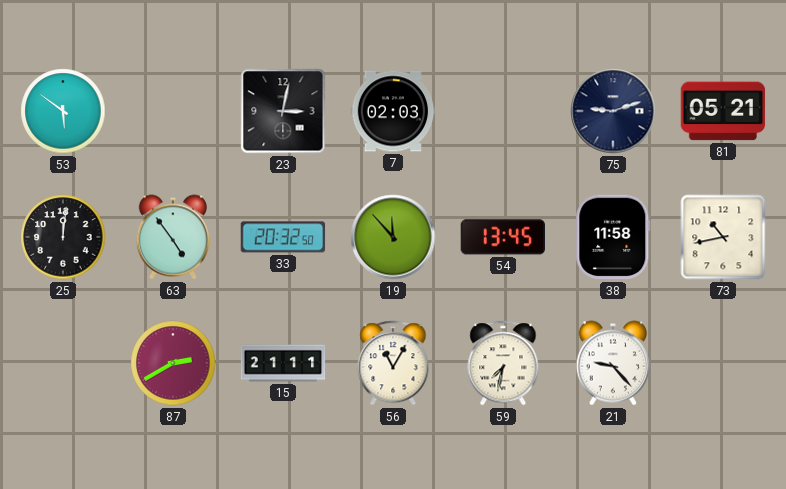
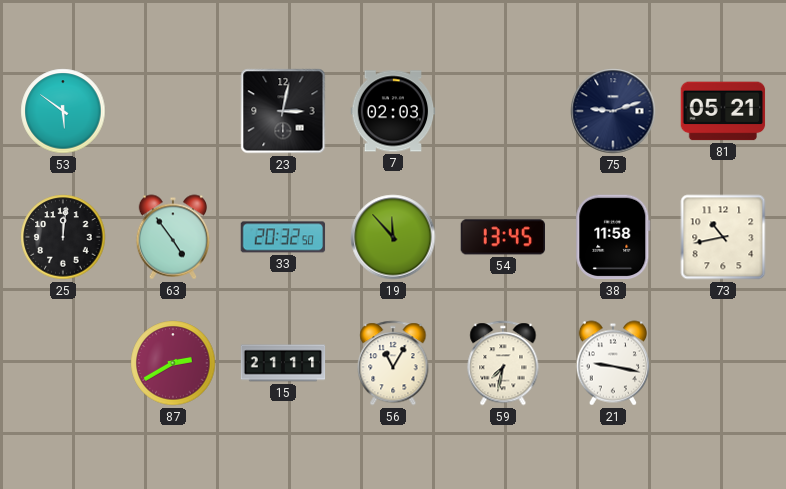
21: 9:23 -> 9:17
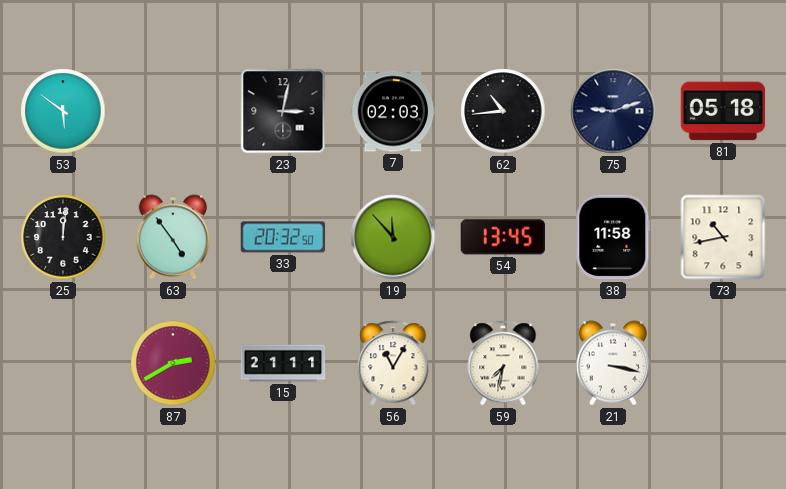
62: none -> 10:44
81: 05:21 -> 05:18
21: 9:17 -> 3:17
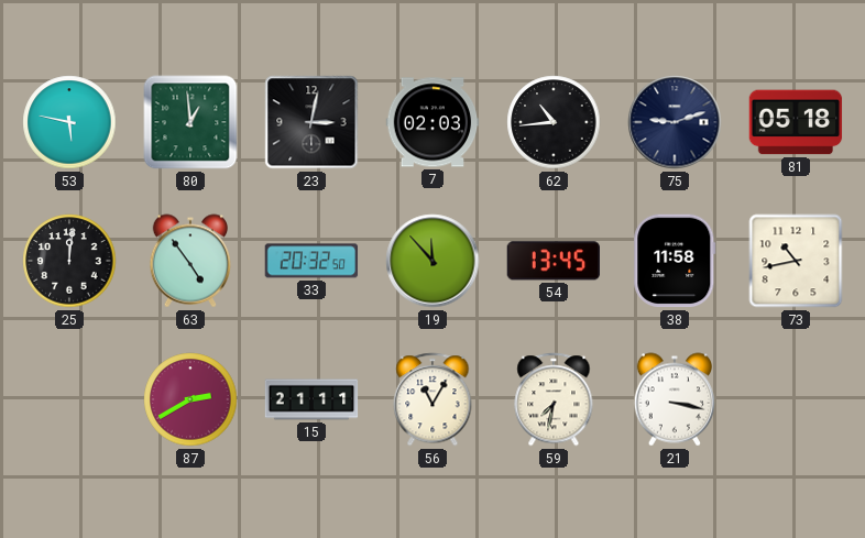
53: 5:51 -> 5:47
80: none -> 12:59
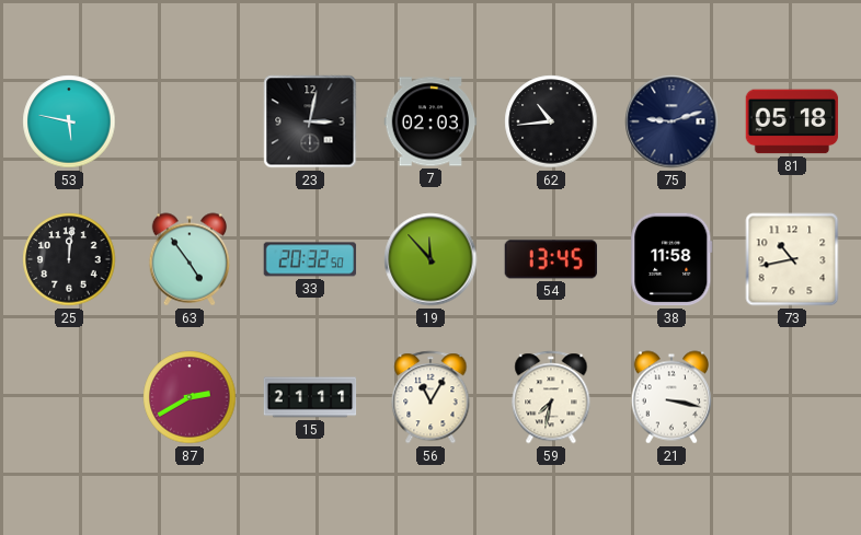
80: 12:59 -> none
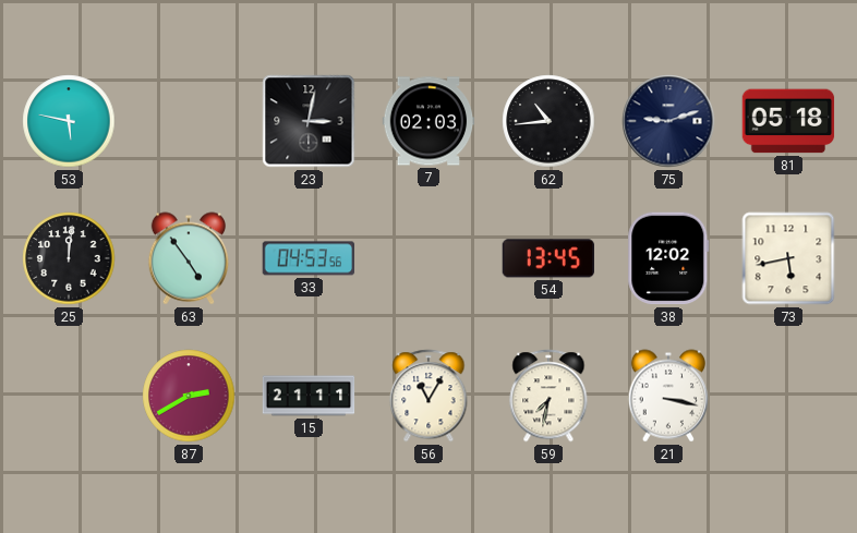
33: 20:32 -> 04:53
19: 11:53 -> none
38: 11:58 -> 12:02
73: 10:43 -> 5:43
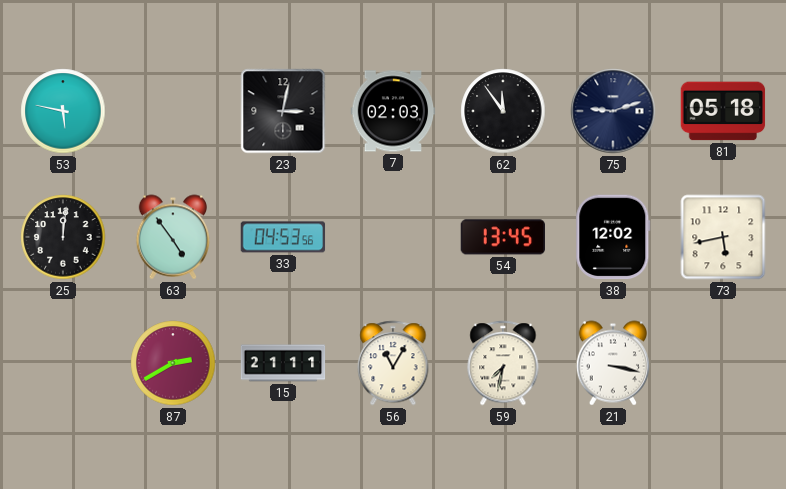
62: 10:44 -> 11:54
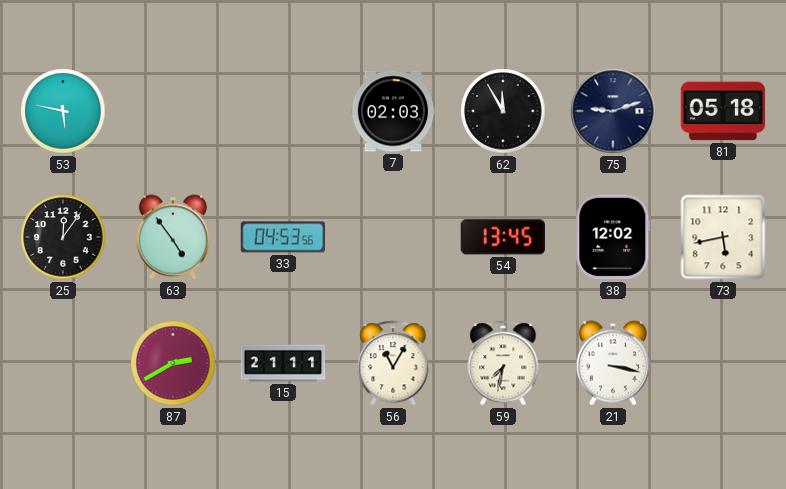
23: 3:02 -> none
62: 11:54 -> 11:55
25: 12:01 -> 12:06
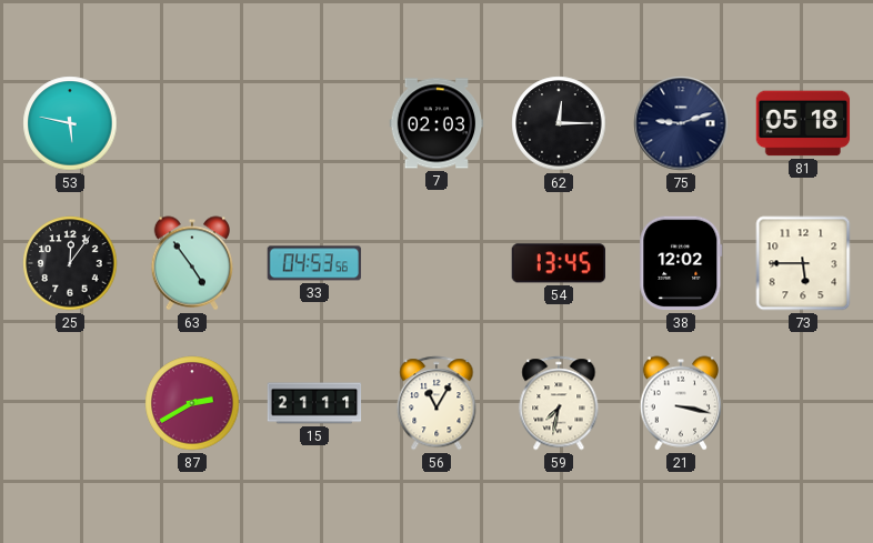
62: 11:55 -> 12:15
73: 5:43 -> 5:45
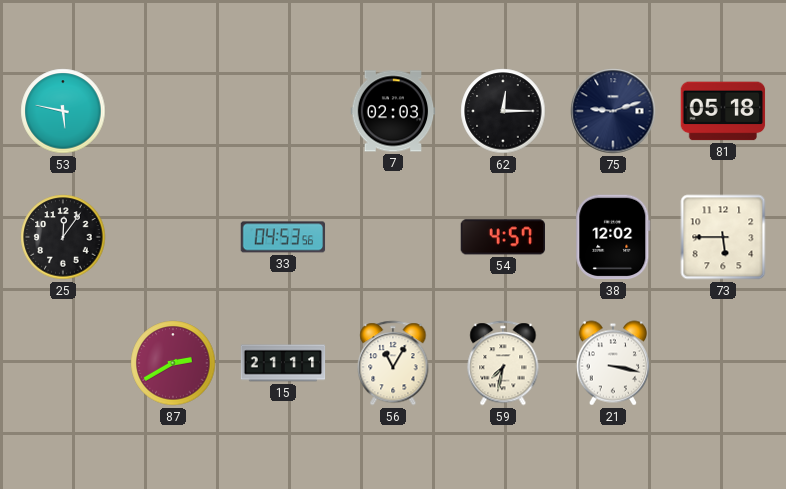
63: 4:54 -> none
54: 13:45 -> 4:57
